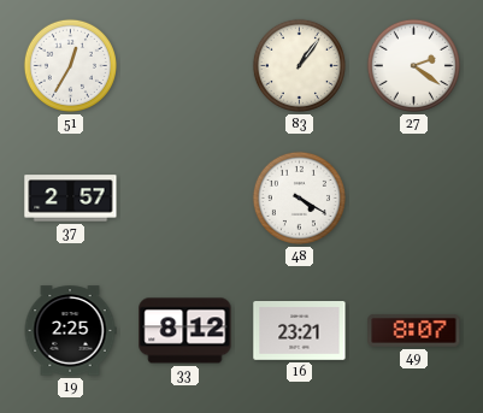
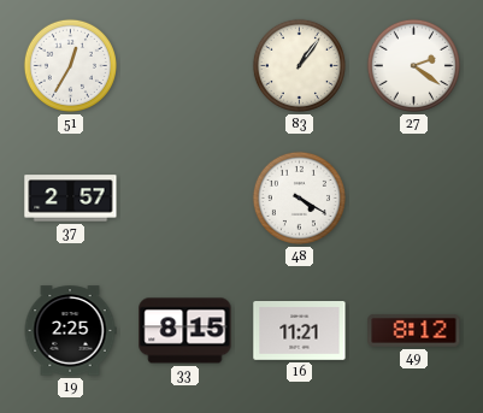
33: 8:12 -> 8:15
16: 23:21 -> 11:21
49: 8:07 -> 8:12
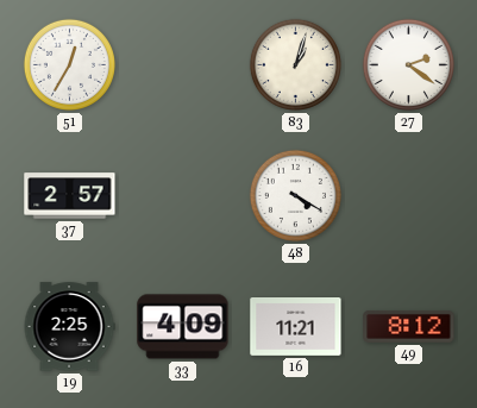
83: 1:06 -> 1:03
33: 8:15 -> 4:09
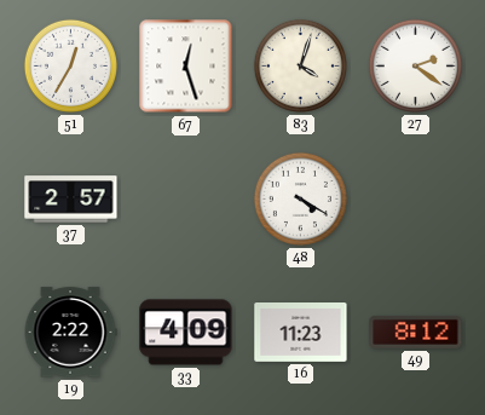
67: none -> 12:27
83: 1:03 -> 4:03
19: 2:25 -> 2:22
16: 11:21 -> 11:23
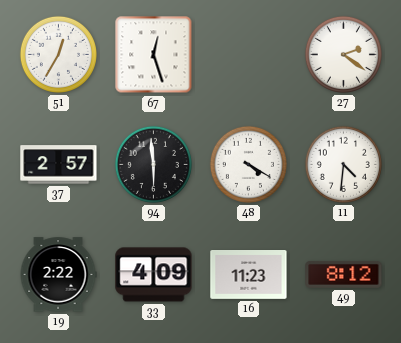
83: 4:03 -> none
94: none -> 5:59
11: none -> 4:31
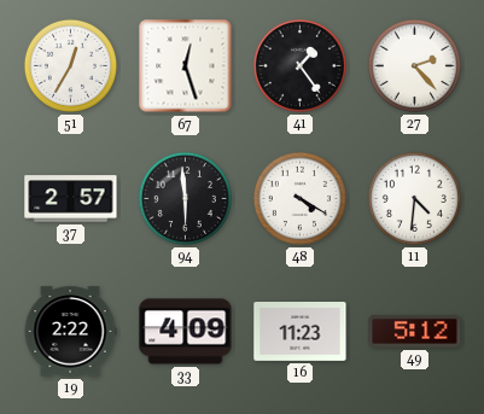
41: none -> 1:24
27: 2:21 -> 2:23
49: 8:12 -> 5:12
